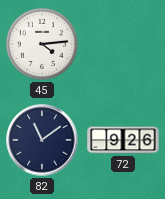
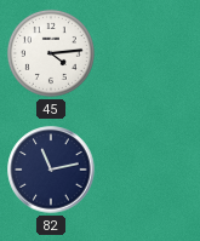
82: 11:09 -> 11:13
72: 9:26 -> none
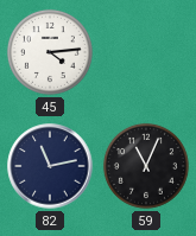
59: none -> 11:04
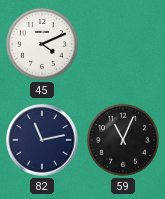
45: 4:14 -> 4:11
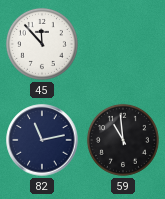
45: 4:11 -> 11:53
59: 11:04 -> 10:59
